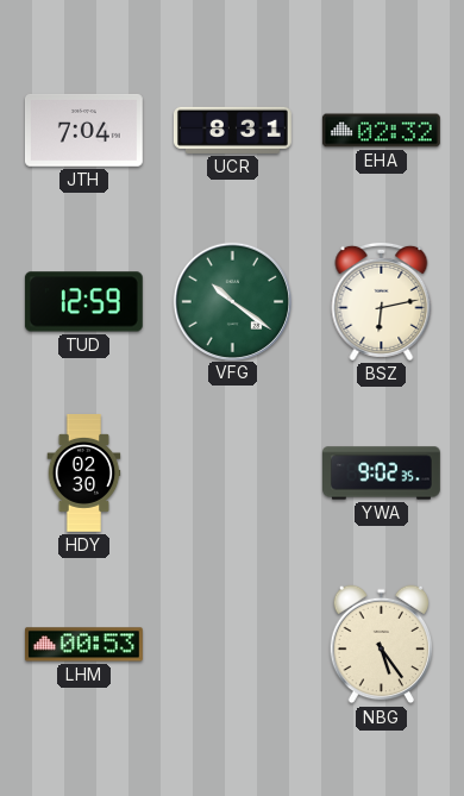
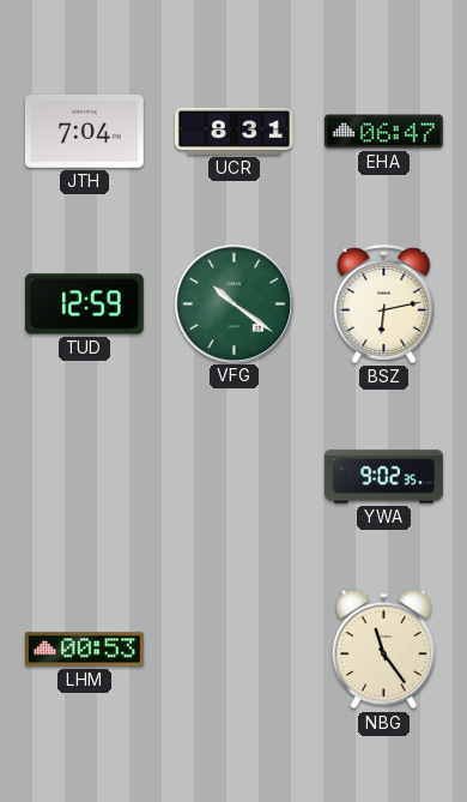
EHA: 02:32 -> 06:47
HDY: 02:30 -> none
NBG: 5:24 -> 11:24
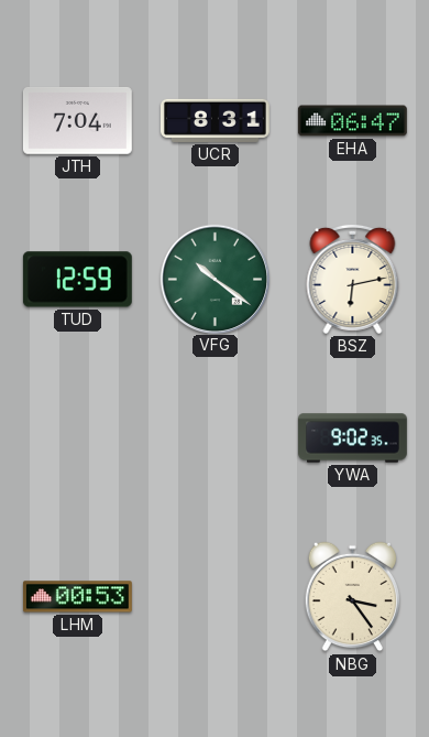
NBG: 11:24 -> 3:24
